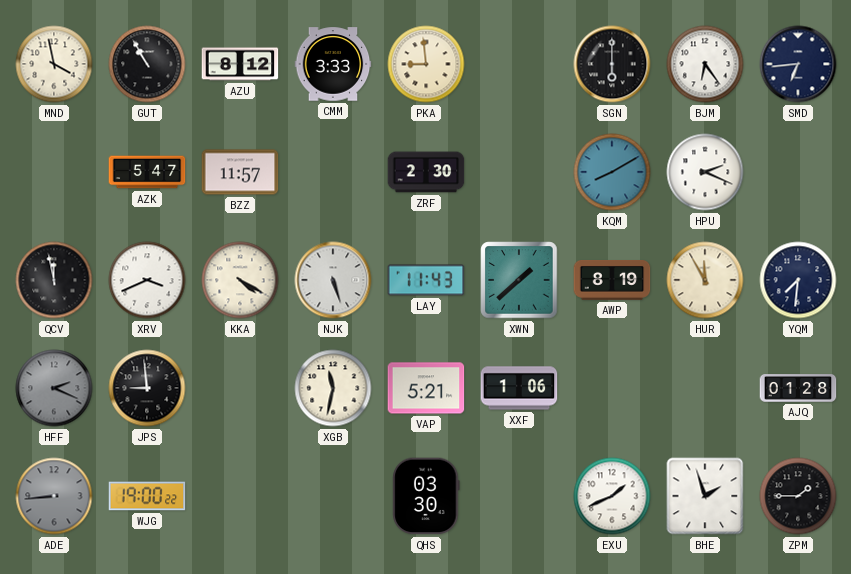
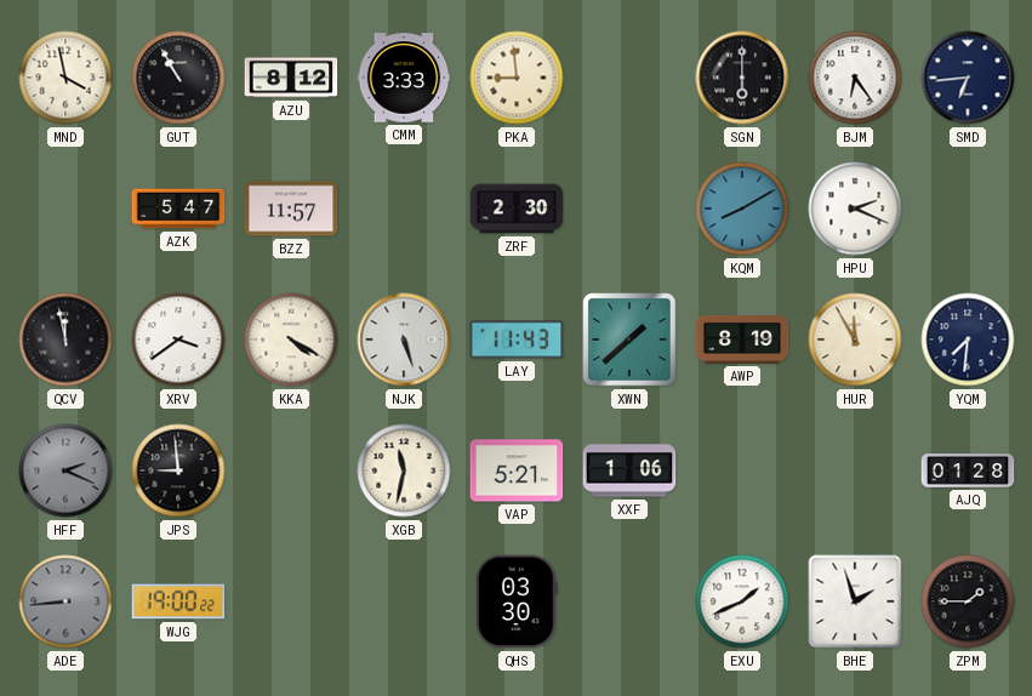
XRV: 3:41 -> 3:39
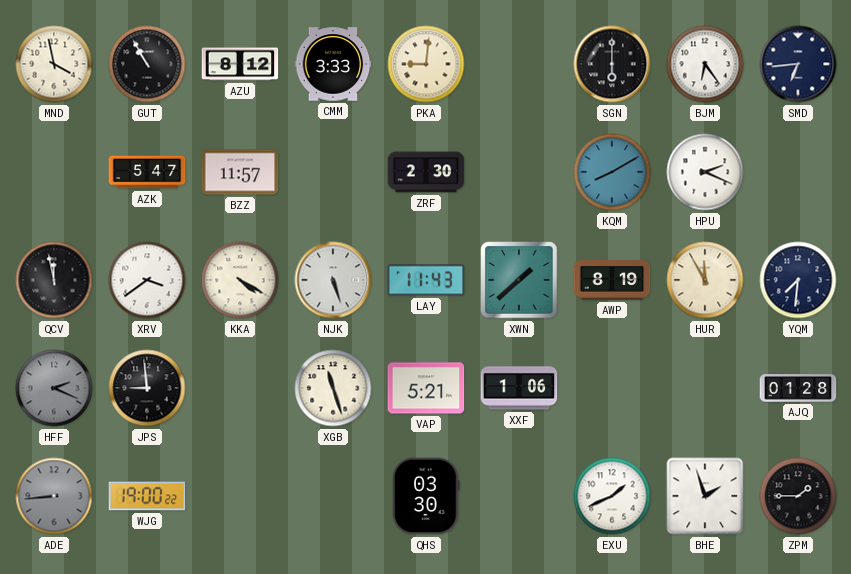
PKA: 8:59 -> 9:01
XGB: 11:32 -> 11:27
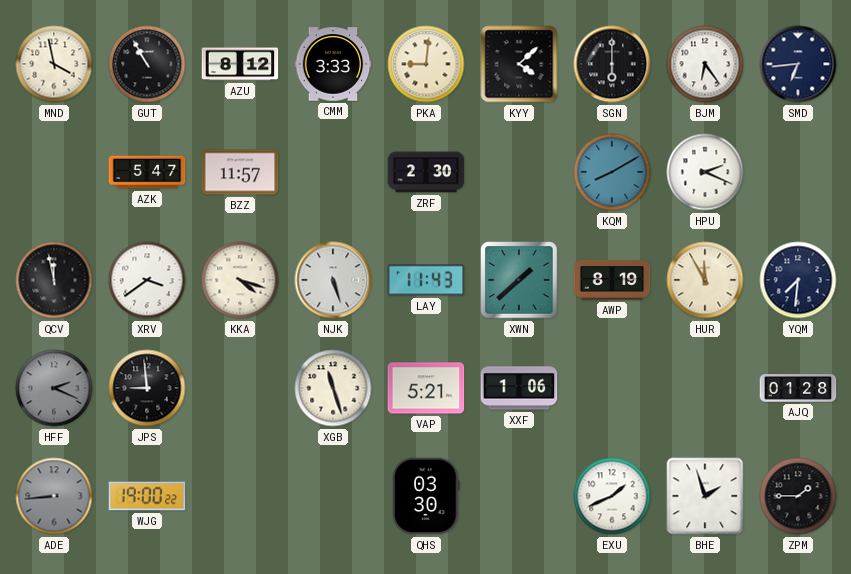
KYY: none -> 4:08
KKA: 4:20 -> 4:18
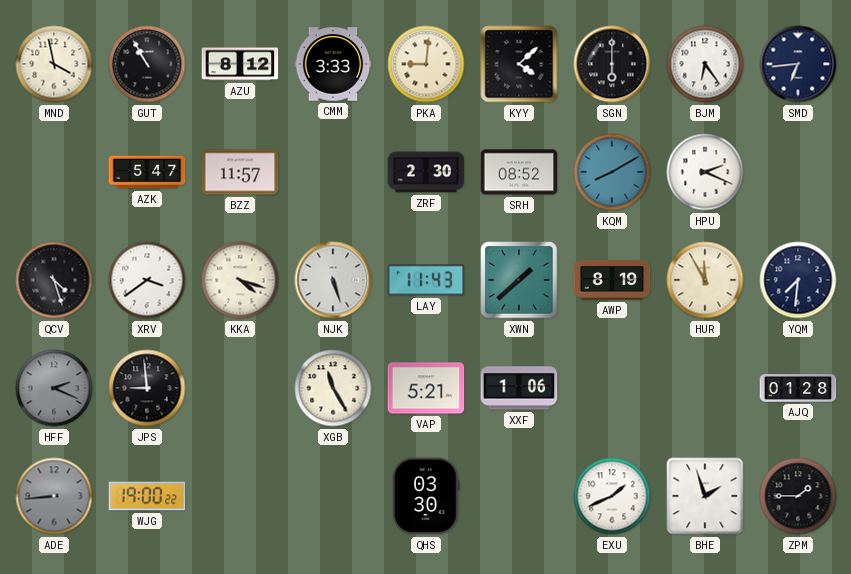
SRH: none -> 08:52
QCV: 11:58 -> 4:27
XGB: 11:27 -> 11:25
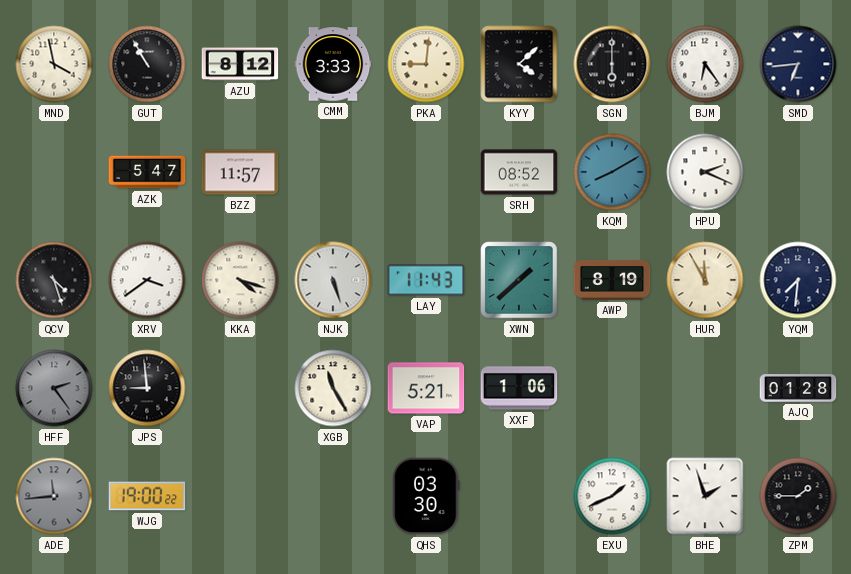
ZRF: 2:30 -> none
HFF: 2:19 -> 2:24
ADE: 8:44 -> 11:44
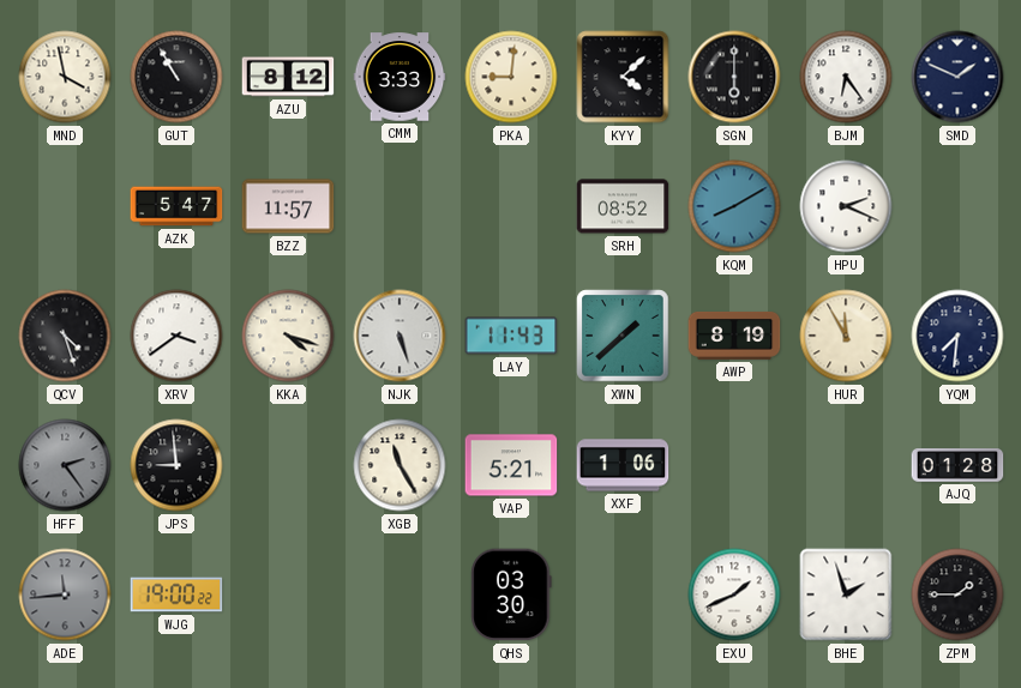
SMD: 6:44 -> 1:49
